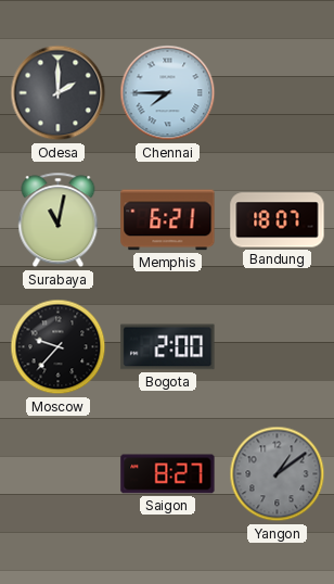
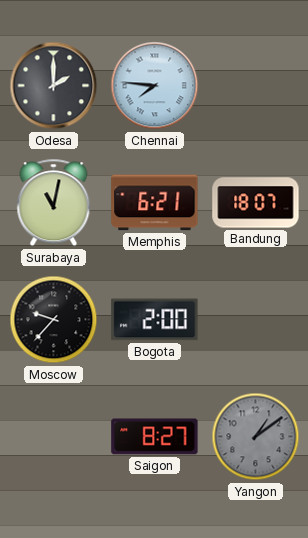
Chennai: 7:45 -> 7:46
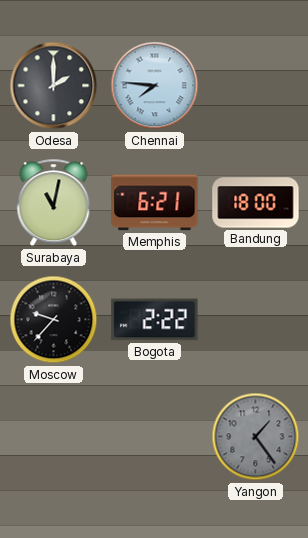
Bandung: 18:07 -> 18:00
Bogota: 2:00 -> 2:22
Saigon: 8:27 -> none
Yangon: 1:09 -> 1:24
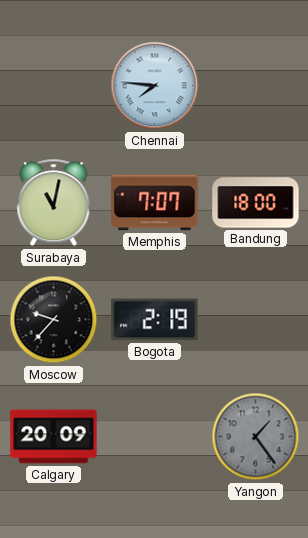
Odesa: 2:00 -> none
Memphis: 6:21 -> 7:07
Bogota: 2:22 -> 2:19
Calgary: none -> 20:09
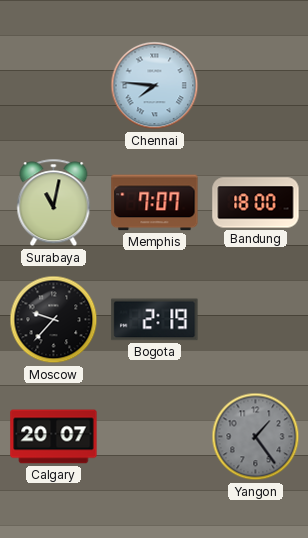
Calgary: 20:09 -> 20:07
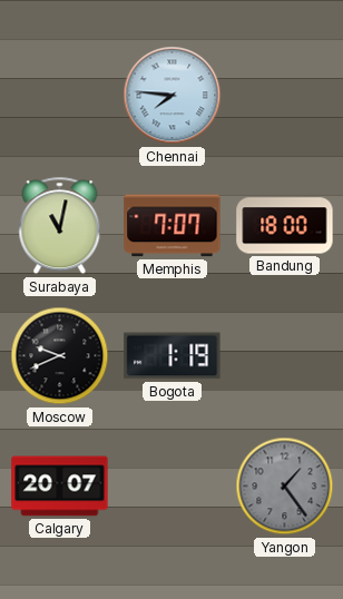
Moscow: 9:37 -> 9:41
Bogota: 2:19 -> 1:19
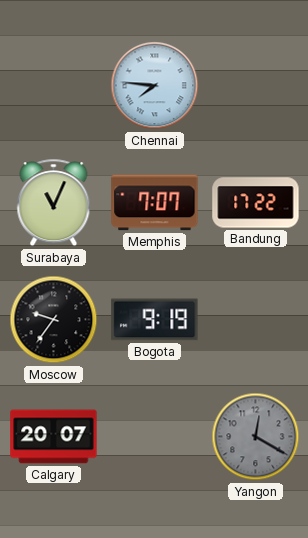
Surabaya: 11:02 -> 11:04
Bandung: 18:00 -> 17:22
Moscow: 9:41 -> 9:36
Bogota: 1:19 -> 9:19
Yangon: 1:24 -> 12:20
